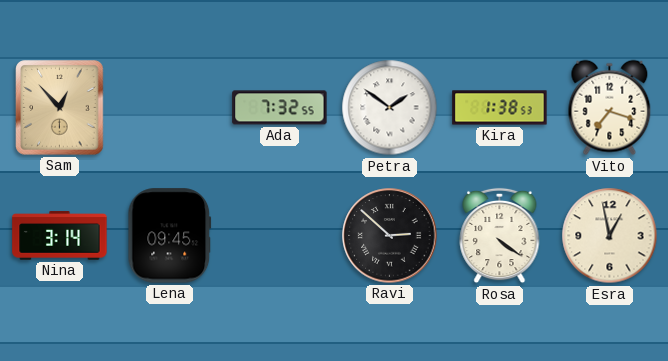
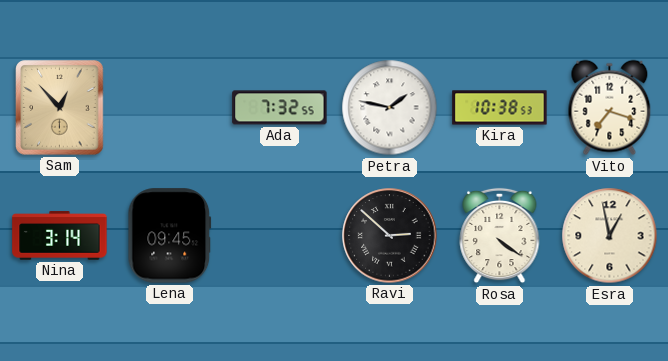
Petra: 1:51 -> 1:47
Kira: 1:38 -> 10:38
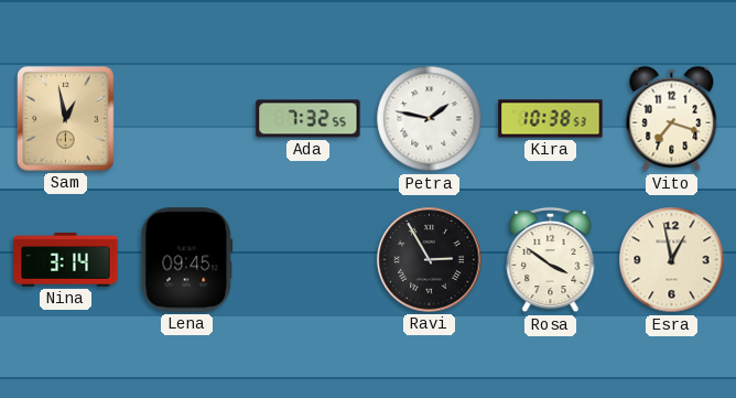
Sam: 12:53 -> 12:58
Ravi: 2:52 -> 2:55
Rosa: 4:21 -> 3:51
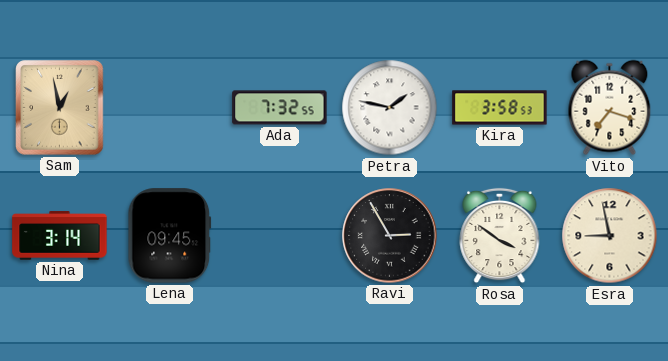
Kira: 10:38 -> 3:58
Esra: 12:58 -> 8:58
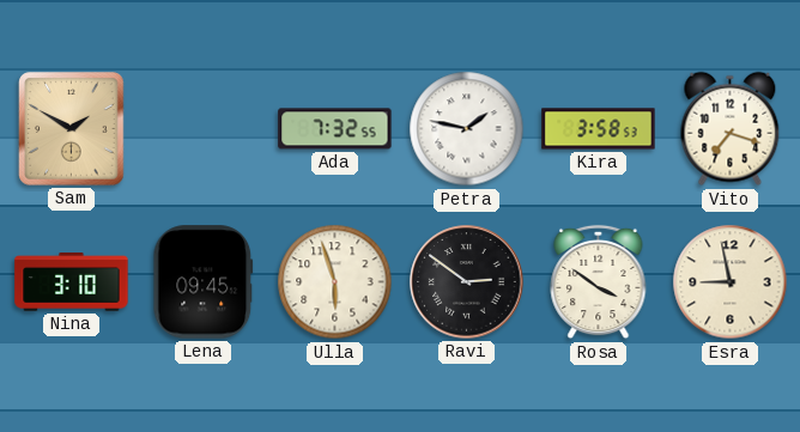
Sam: 12:58 -> 1:50
Nina: 3:14 -> 3:10
Ulla: none -> 5:57
Ravi: 2:55 -> 2:51
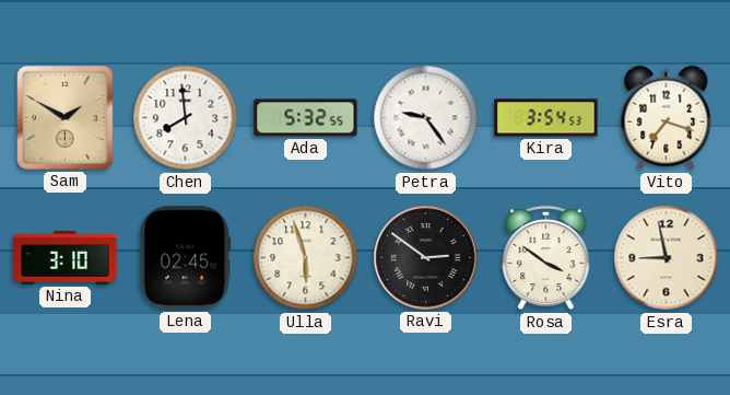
Chen: none -> 7:59
Ada: 7:32 -> 5:32
Petra: 1:47 -> 9:24
Kira: 3:58 -> 3:54
Lena: 09:45 -> 02:45
